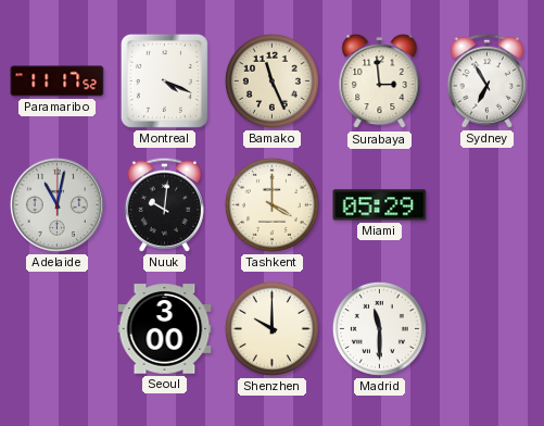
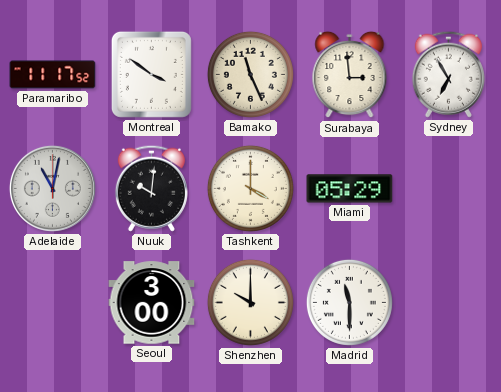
Montreal: 4:19 -> 3:51
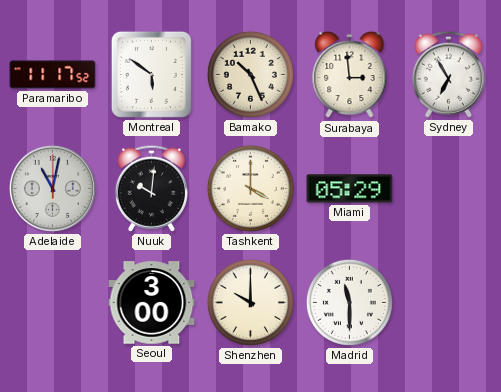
Montreal: 3:51 -> 5:51
Bamako: 11:26 -> 10:26
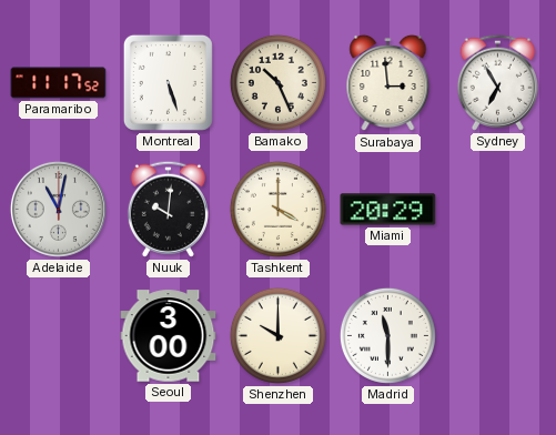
Montreal: 5:51 -> 5:27
Miami: 05:29 -> 20:29
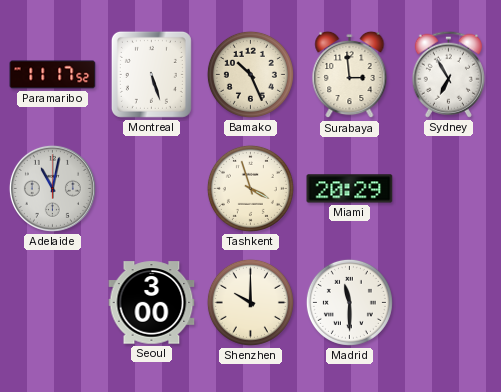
Nuuk: 10:01 -> none
Tashkent: 4:00 -> 3:57
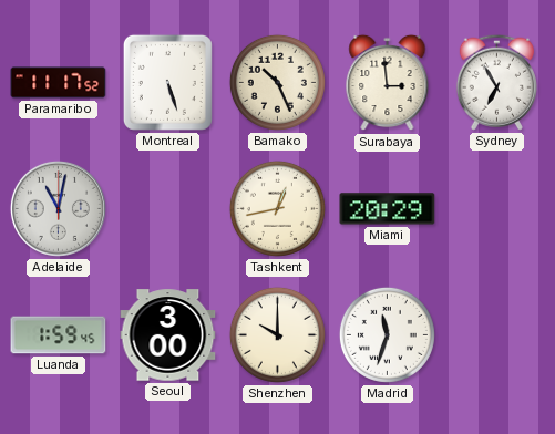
Tashkent: 3:57 -> 12:43
Luanda: none -> 1:59
Madrid: 11:30 -> 11:33
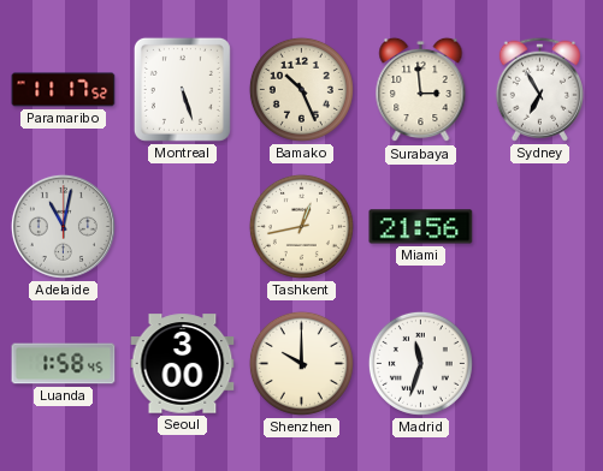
Miami: 20:29 -> 21:56
Luanda: 1:59 -> 1:58
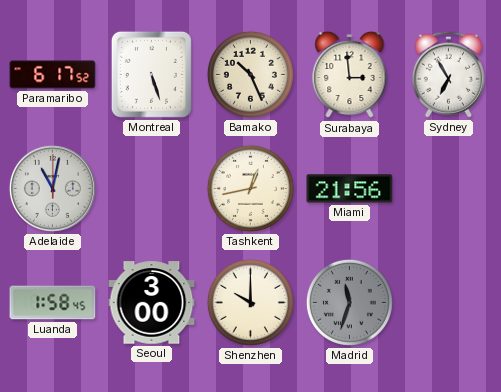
Paramaribo: 11:17 -> 6:17
Madrid dial: white -> grey
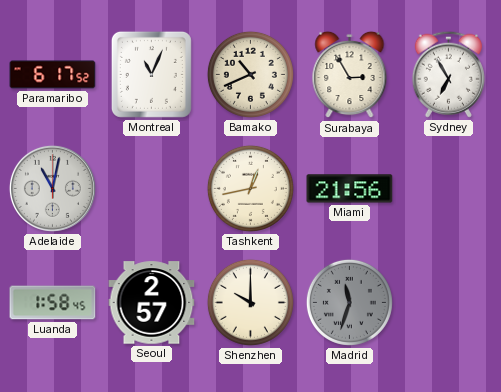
Montreal: 5:27 -> 11:04
Bamako: 10:26 -> 10:41
Surabaya: 2:59 -> 2:55
Seoul: 3:00 -> 2:57
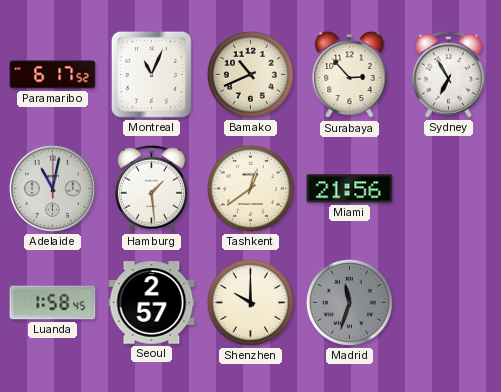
Surabaya: 2:55 -> 2:53
Hamburg: none -> 1:29
Tashkent: 12:43 -> 12:39
